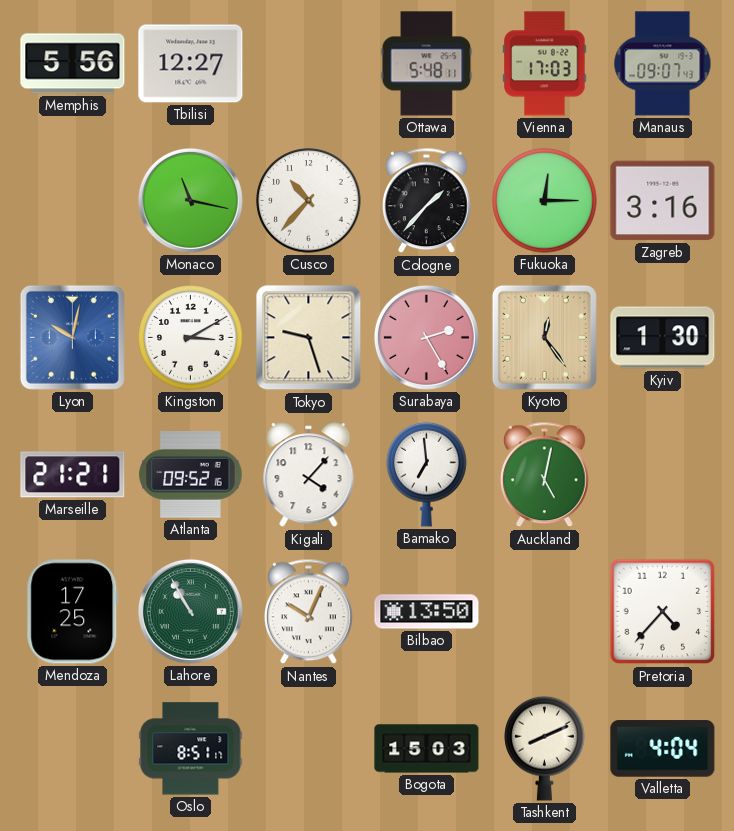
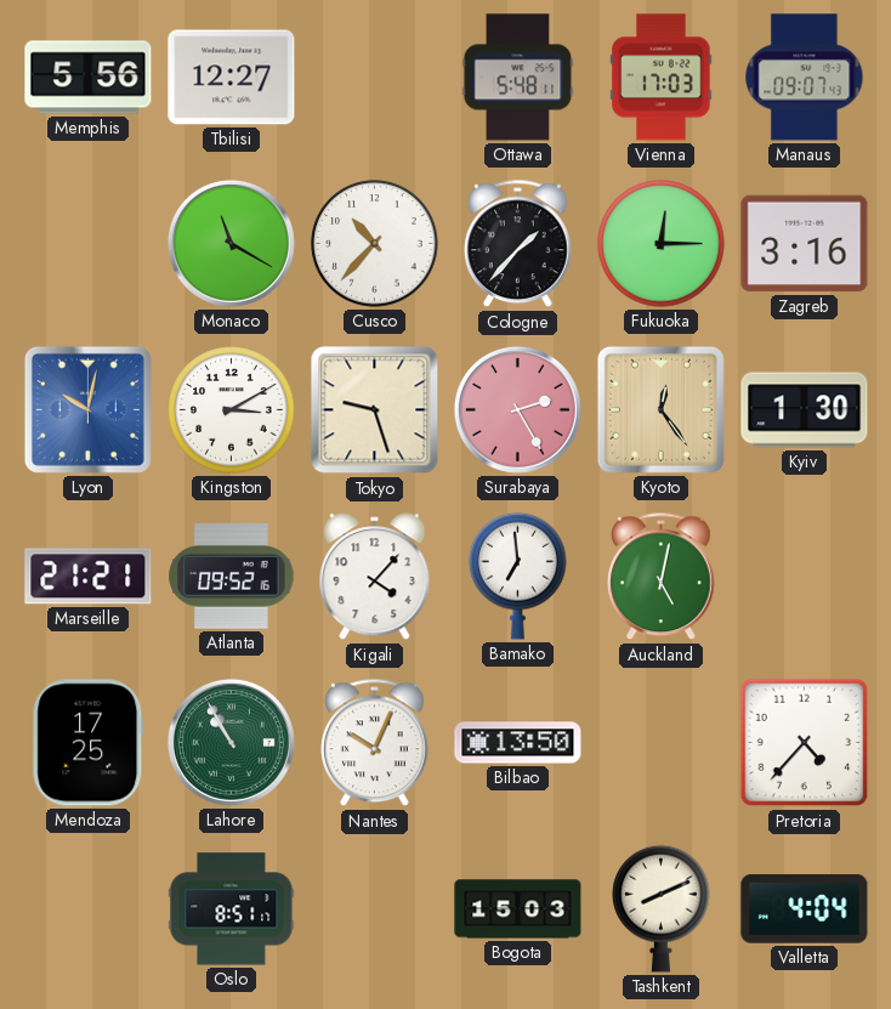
Monaco: 11:17 -> 11:20
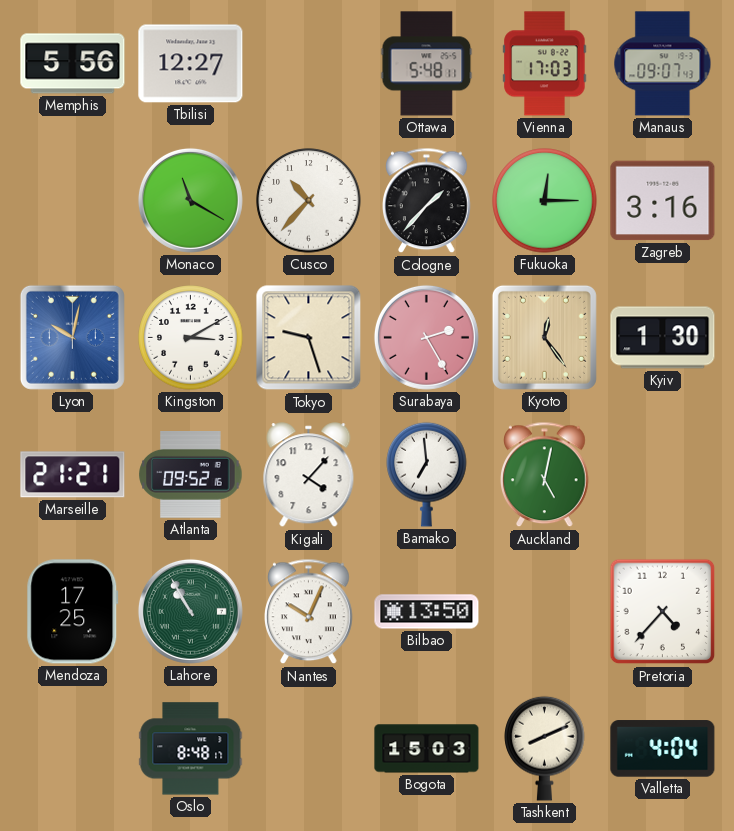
Oslo: 8:51 -> 8:48
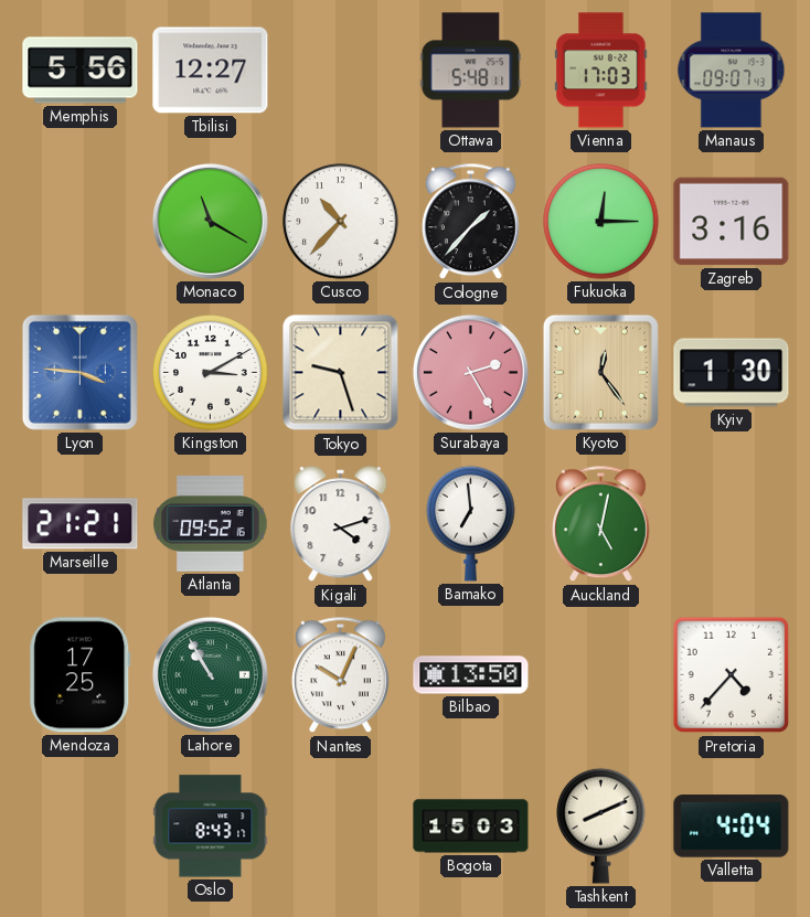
Lyon: 10:02 -> 3:46
Kigali: 4:07 -> 4:12
Oslo: 8:48 -> 8:43
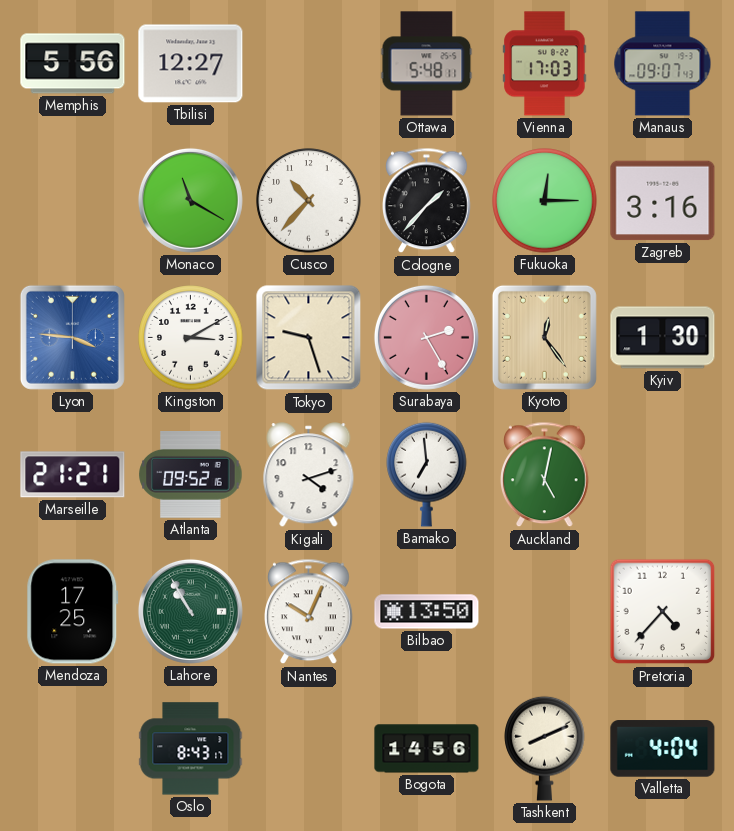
Bogota: 15:03 -> 14:56
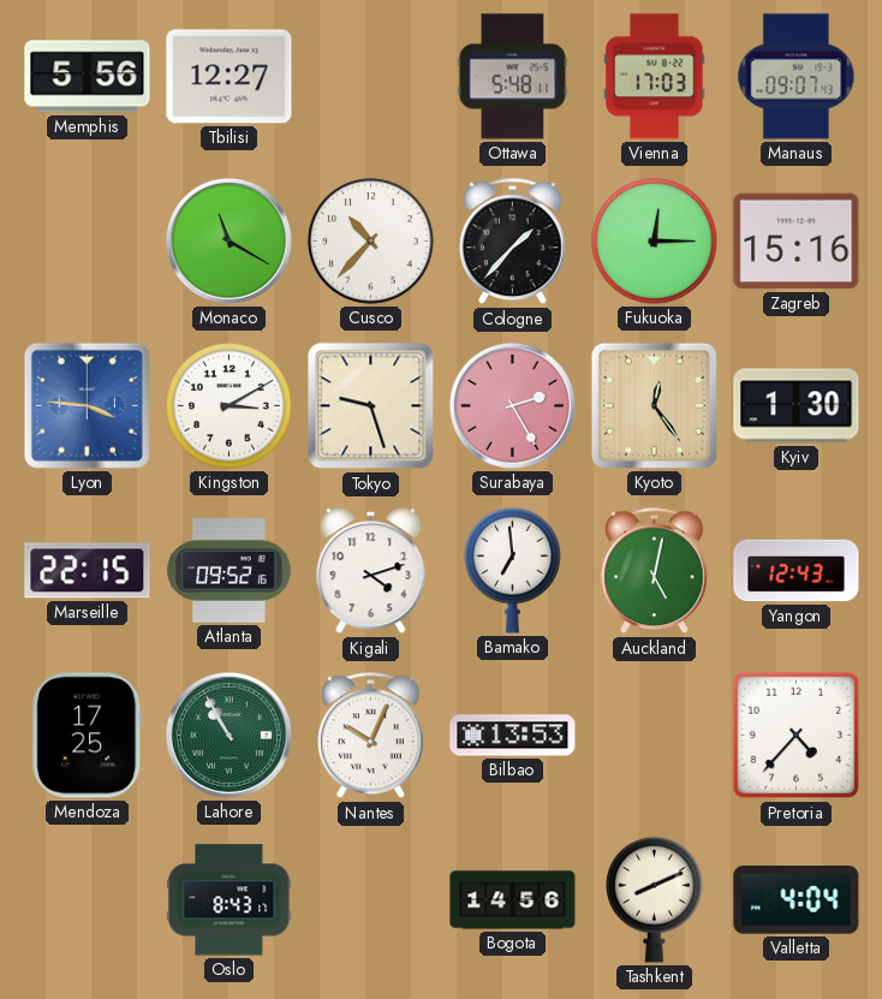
Zagreb: 3:16 -> 15:16
Marseille: 21:21 -> 22:15
Yangon: none -> 12:43
Bilbao: 13:50 -> 13:53
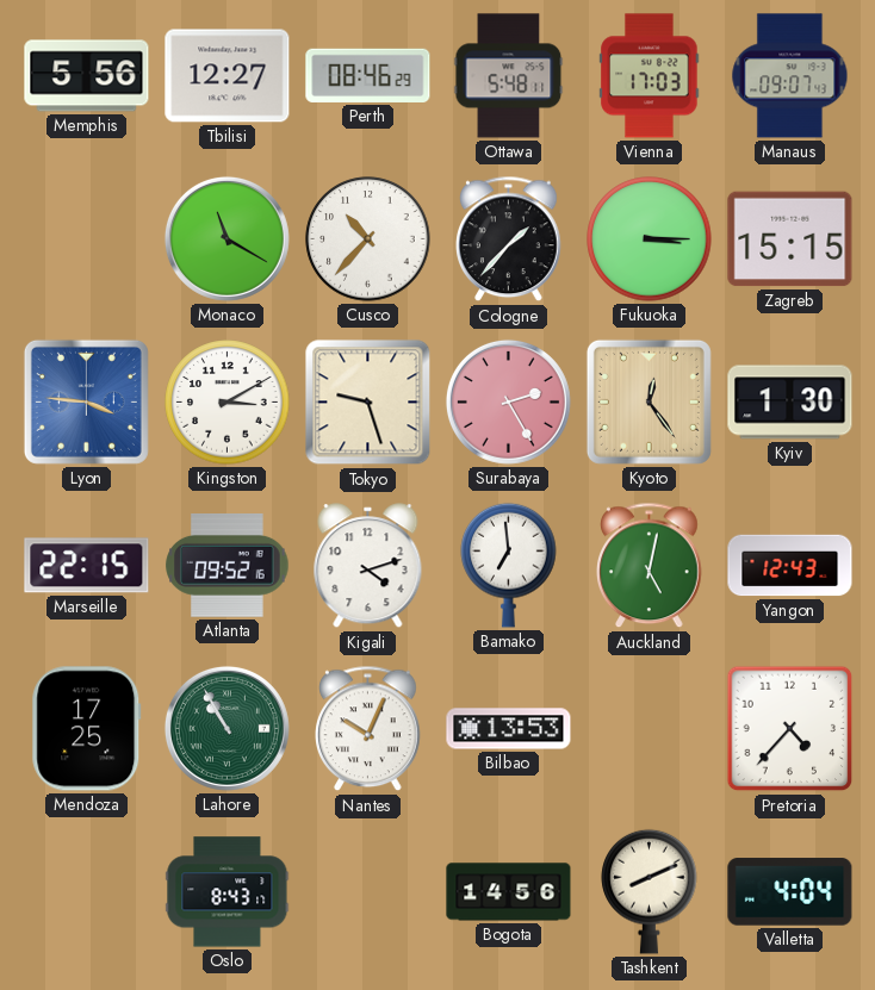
Perth: none -> 08:46
Fukuoka: 12:15 -> 3:15
Zagreb: 15:16 -> 15:15
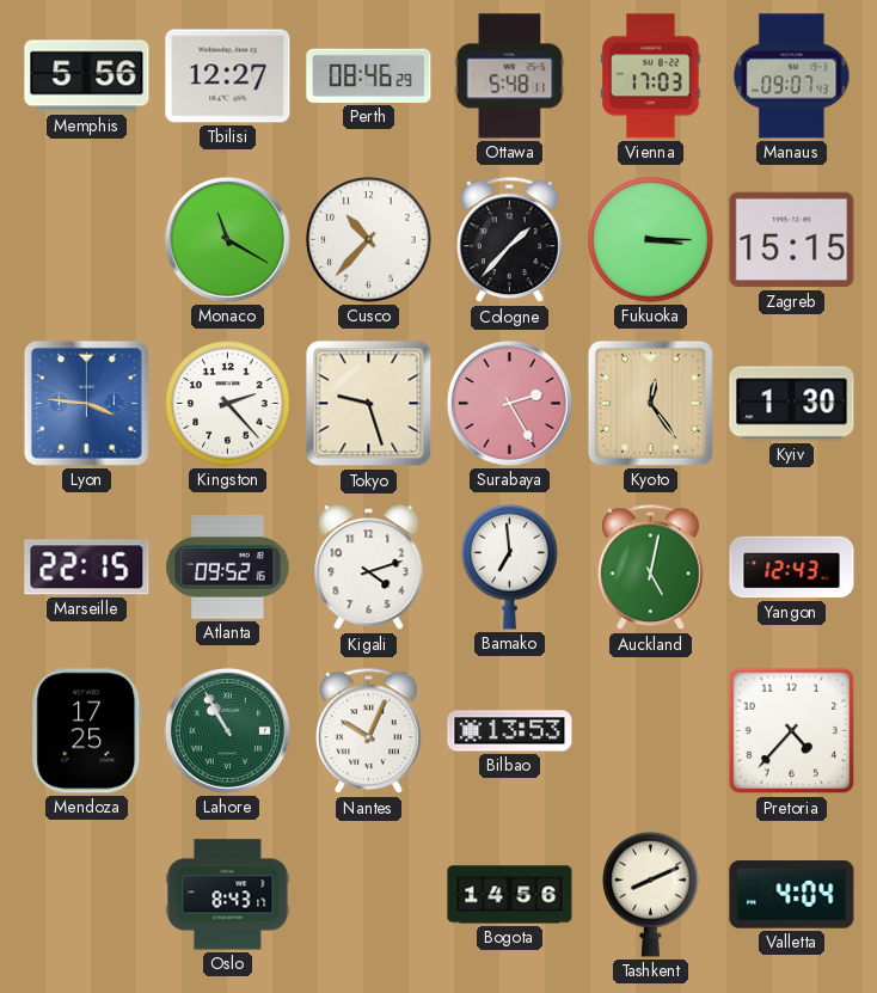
Kingston: 3:10 -> 2:23
